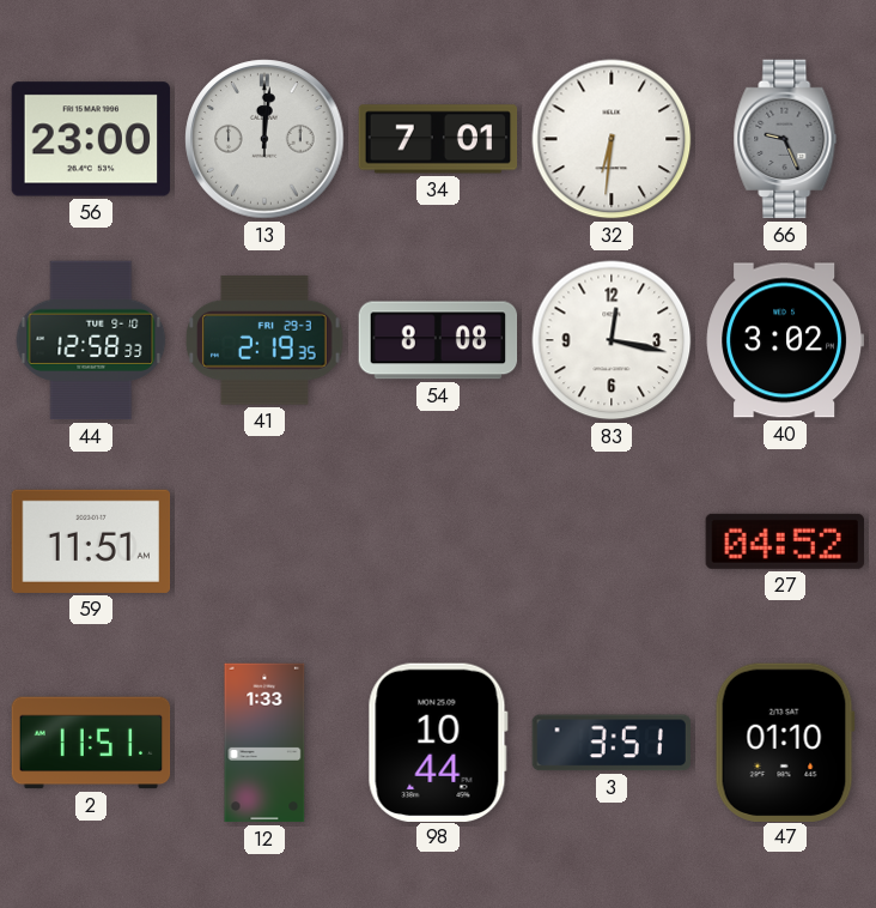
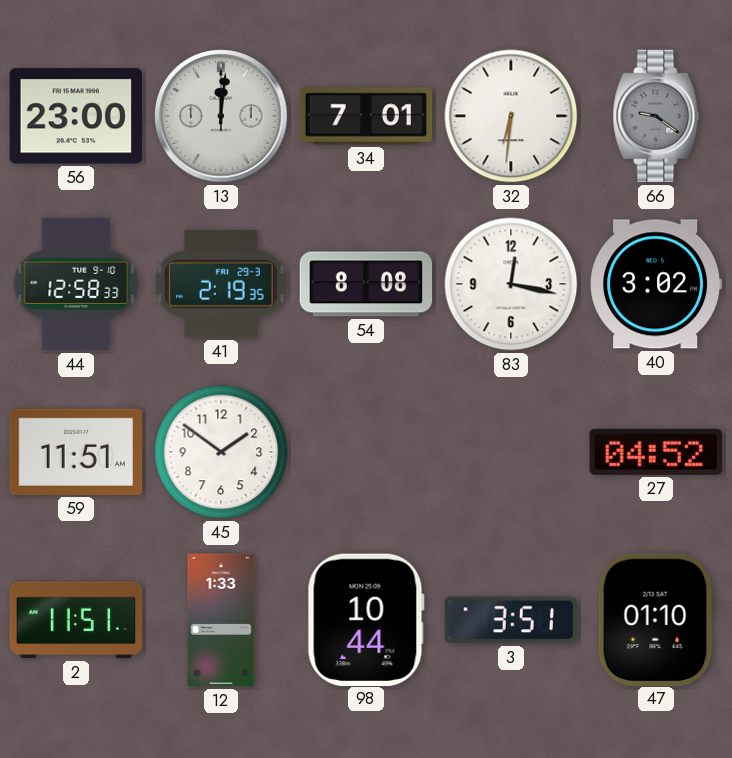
66: 9:26 -> 9:21
45: none -> 1:51
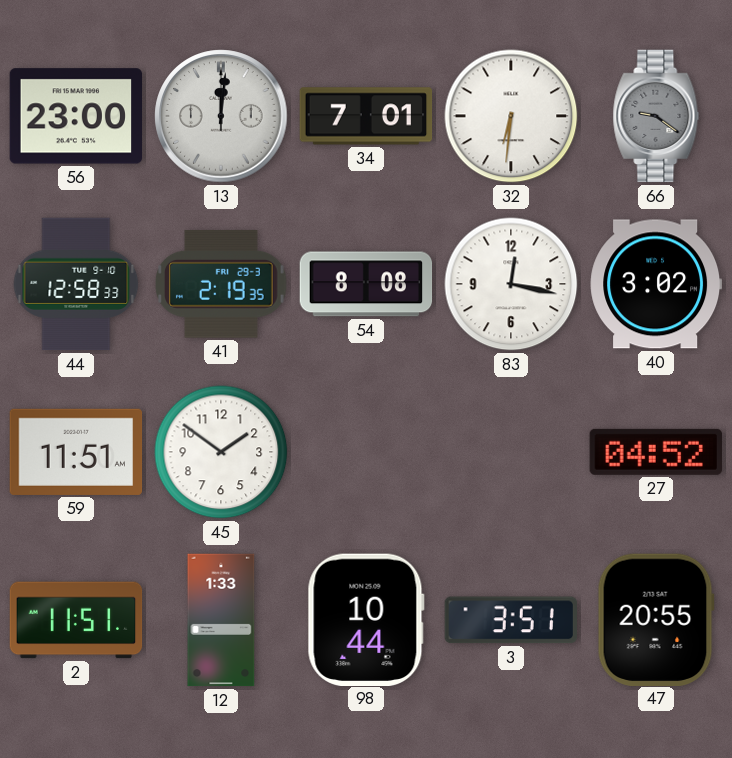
47: 01:10 -> 20:55
